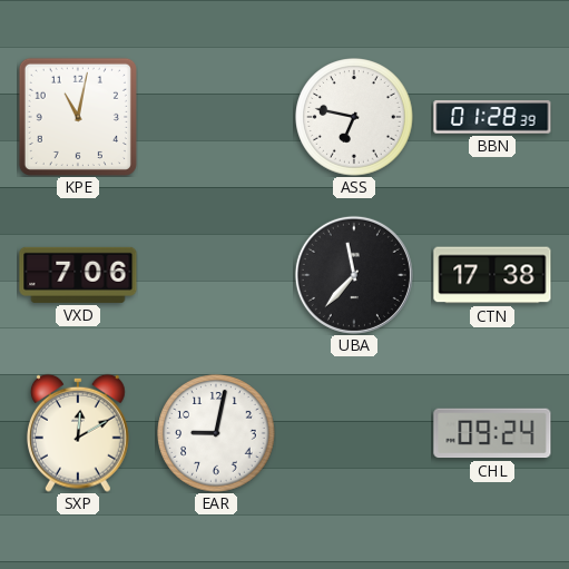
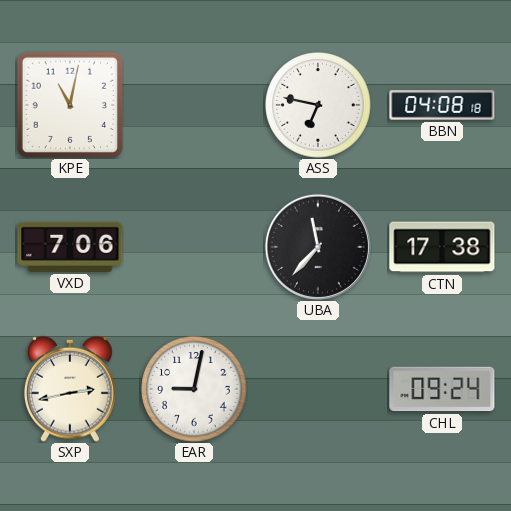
BBN: 01:28 -> 04:08
SXP: 12:10 -> 2:43
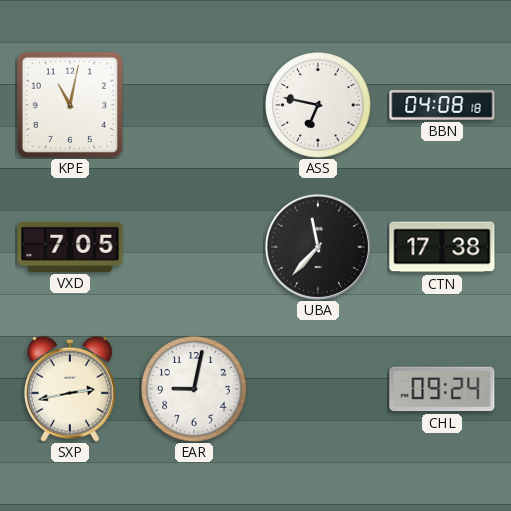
VXD: 7:06 -> 7:05
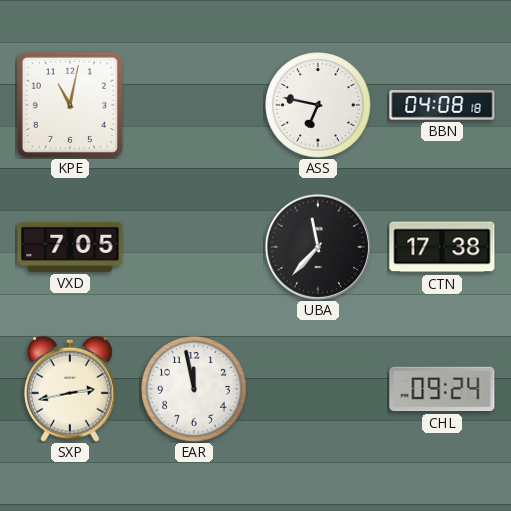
EAR: 9:02 -> 11:58
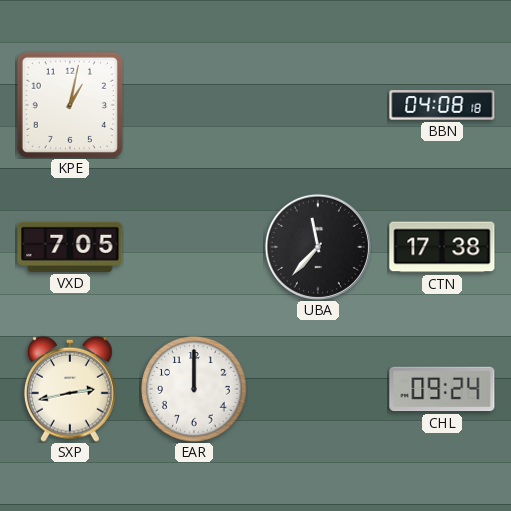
KPE: 11:02 -> 1:02
ASS: 6:47 -> none
EAR: 11:58 -> 12:00
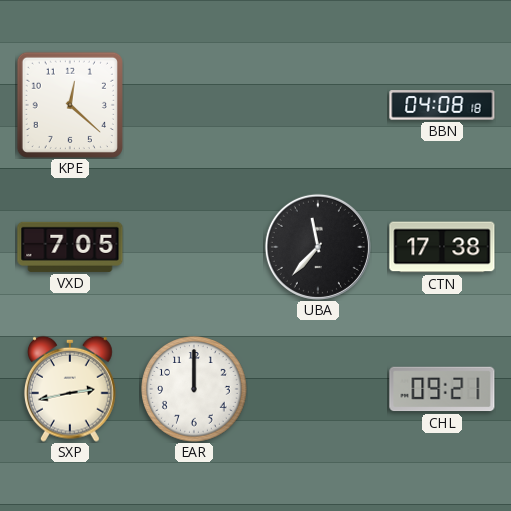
KPE: 1:02 -> 12:22
CHL: 09:24 -> 09:21
